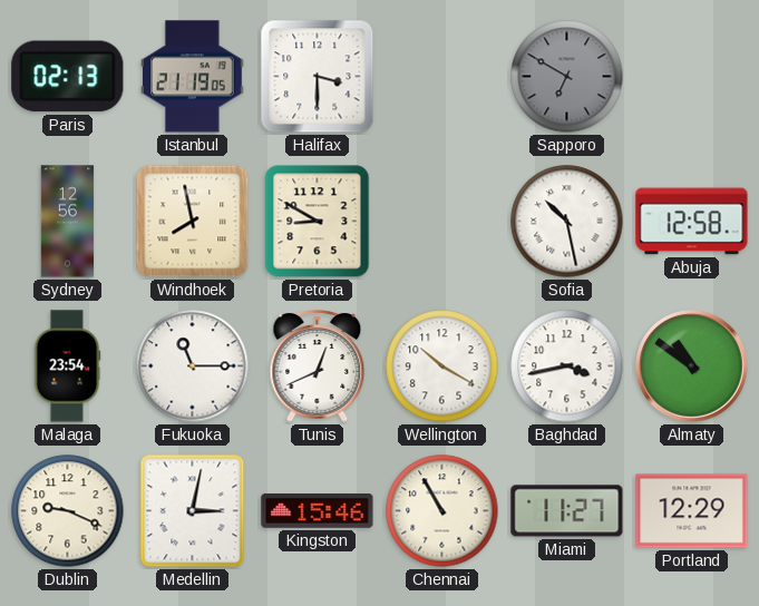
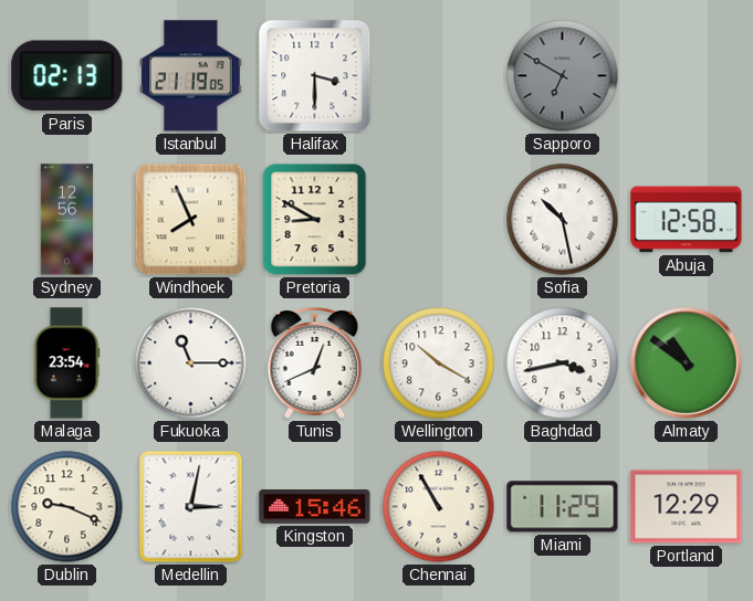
Windhoek: 7:58 -> 7:56
Miami: 11:27 -> 11:29
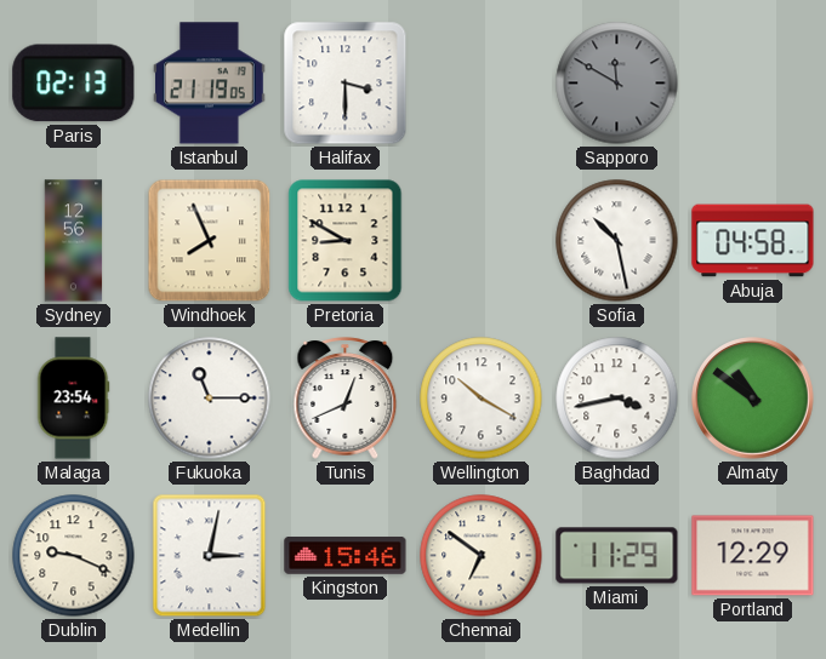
Sapporo: 6:50 -> 11:50
Abuja: 12:58 -> 04:58
Chennai: 10:55 -> 6:51
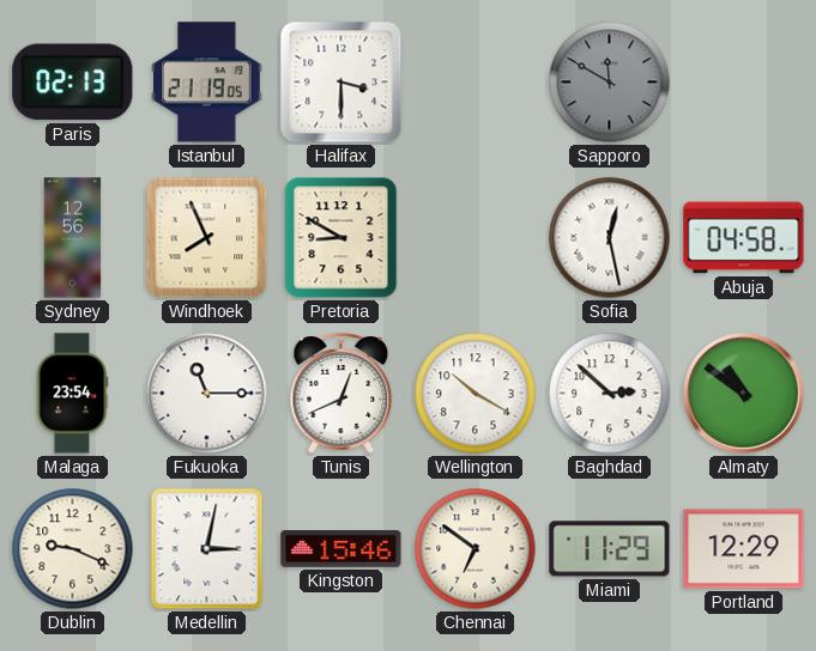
Sofia: 10:28 -> 12:28
Baghdad: 3:43 -> 2:52
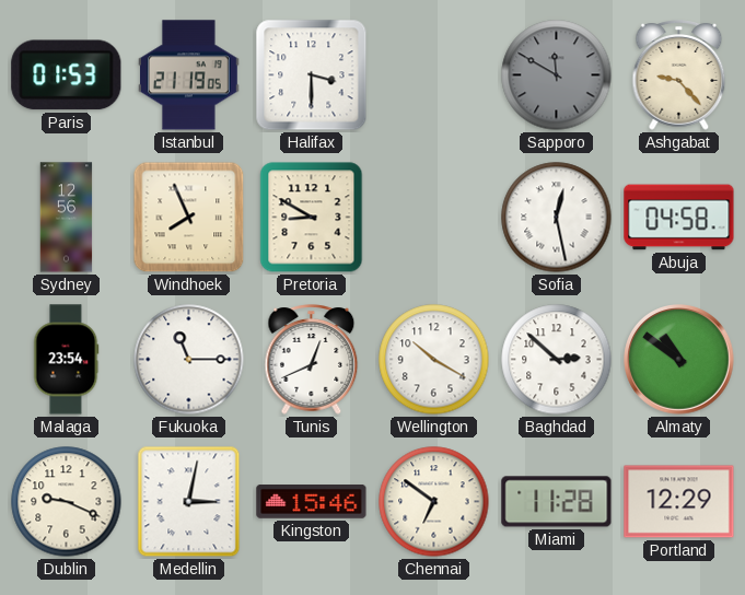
Paris: 02:13 -> 01:53
Ashgabat: none -> 9:23
Miami: 11:29 -> 11:28
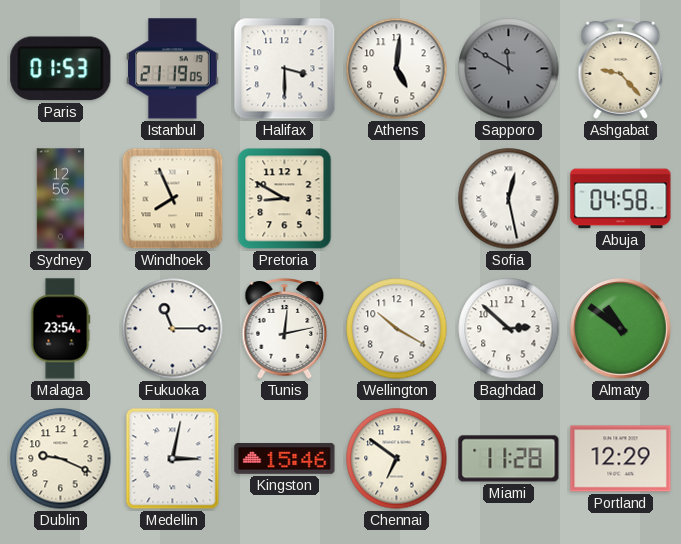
Athens: none -> 5:01
Tunis: 12:41 -> 12:13
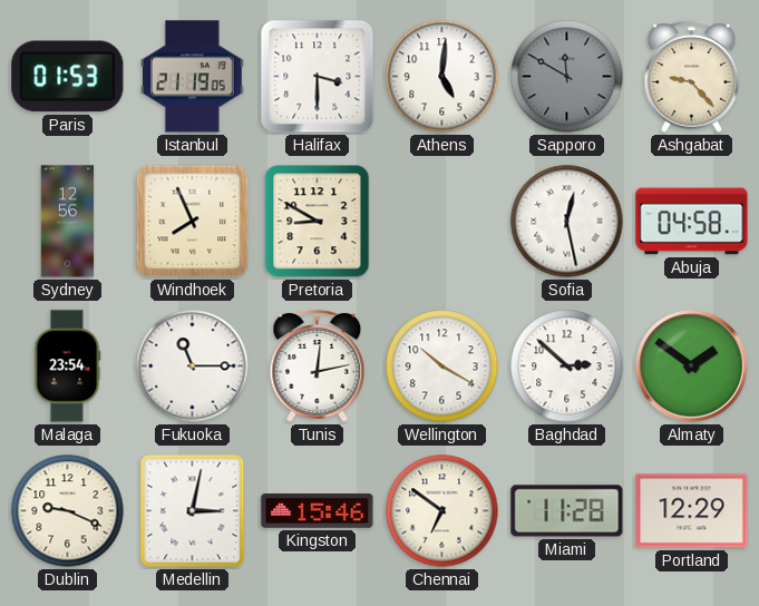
Almaty: 10:51 -> 1:51
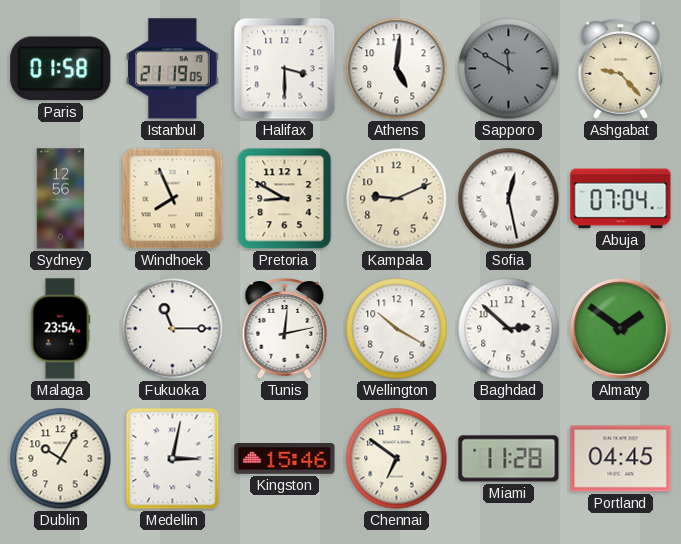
Paris: 01:53 -> 01:58
Kampala: none -> 9:11
Abuja: 04:58 -> 07:04
Dublin: 9:19 -> 10:05
Portland: 12:29 -> 04:45
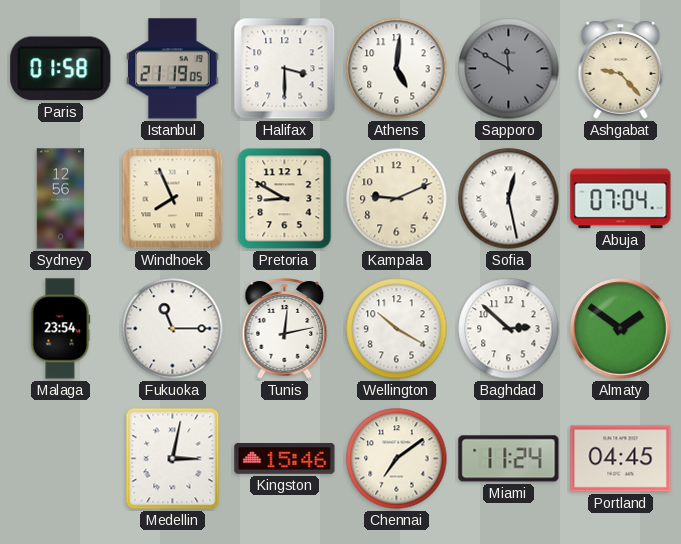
Dublin: 10:05 -> none
Chennai: 6:51 -> 7:09
Miami: 11:28 -> 11:24
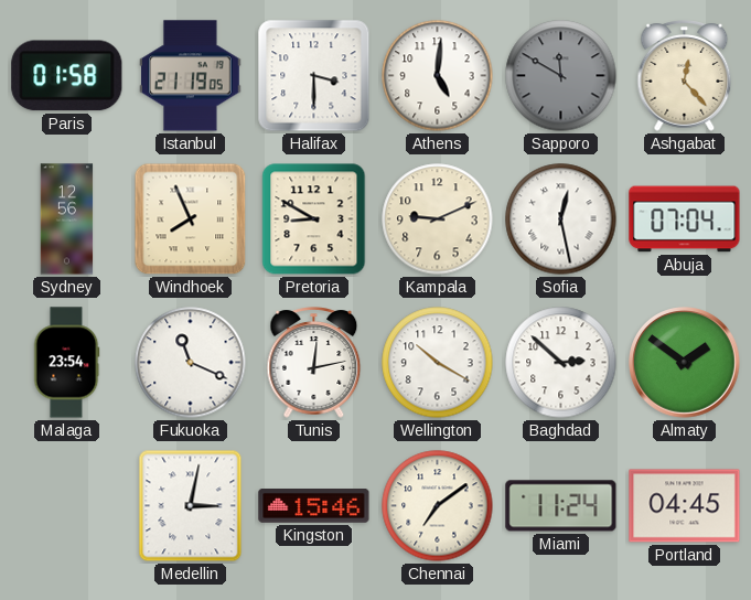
Ashgabat: 9:23 -> 12:23
Fukuoka: 11:15 -> 11:19
